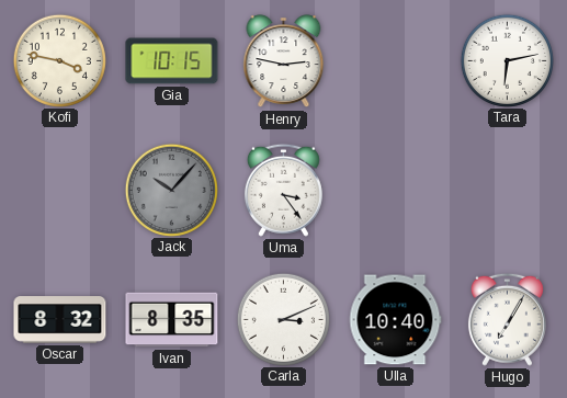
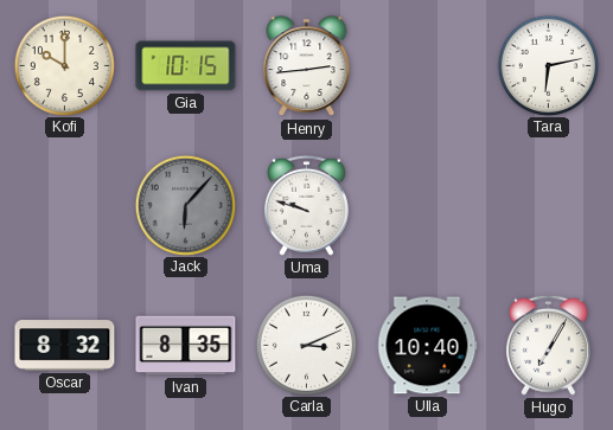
Kofi: 3:47 -> 10:00
Henry: 2:47 -> 2:44
Jack: 10:07 -> 6:07
Uma: 3:24 -> 9:48
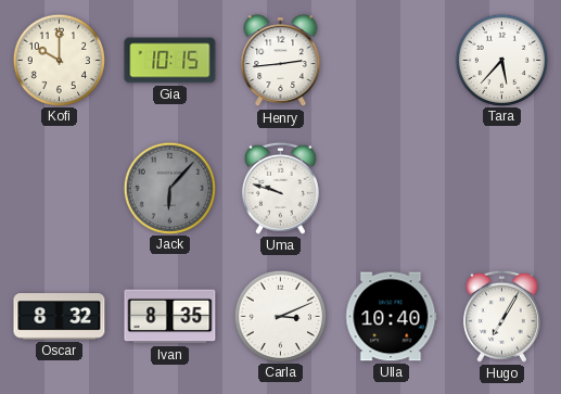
Tara: 6:13 -> 5:37
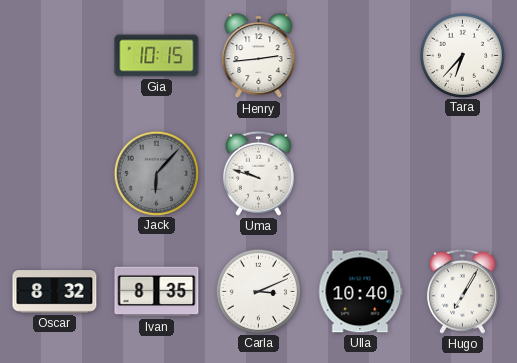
Kofi: 10:00 -> none
Tara: 5:37 -> 6:37
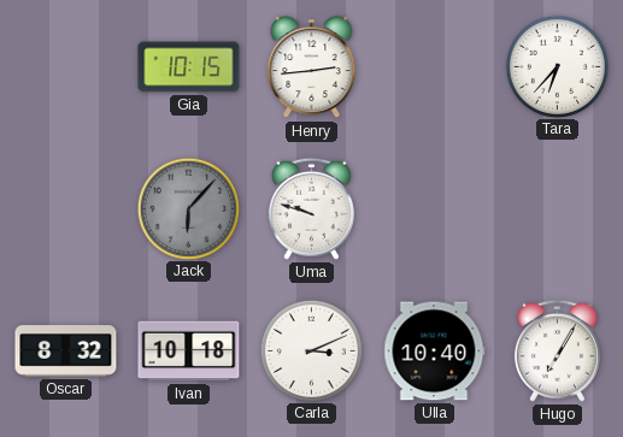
Ivan: 8:35 -> 10:18
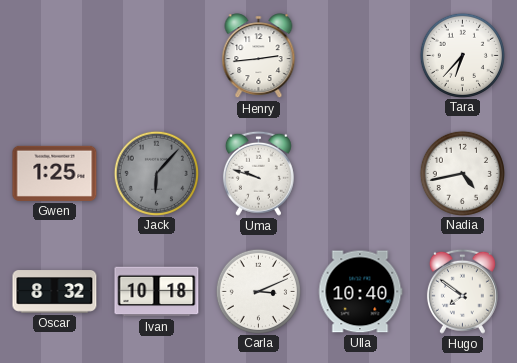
Gia: 10:15 -> none
Gwen: none -> 1:25
Nadia: none -> 4:43
Hugo: 7:05 -> 7:51
